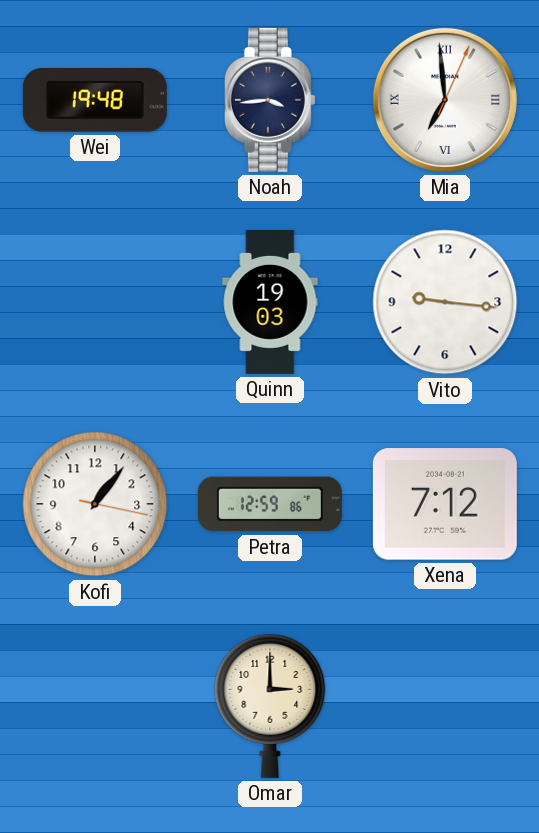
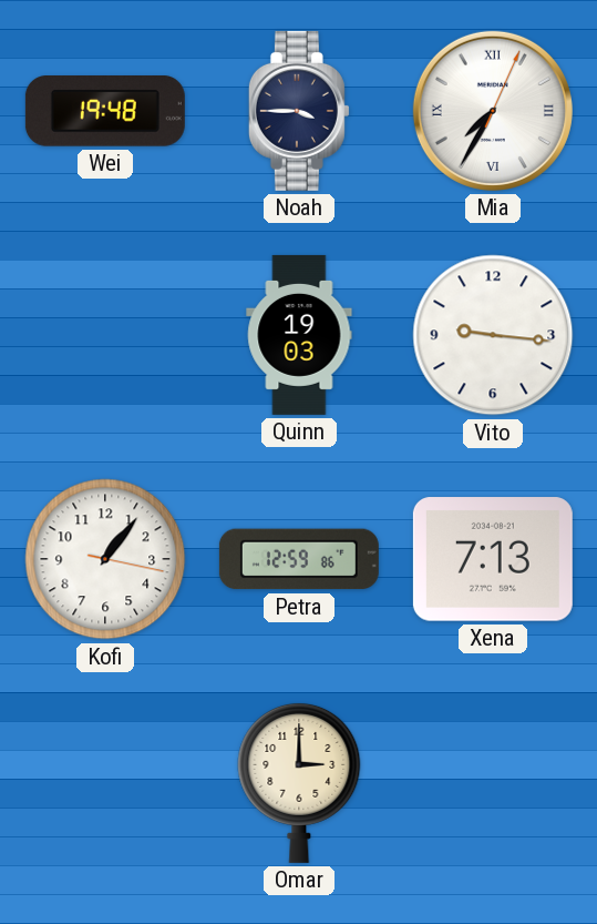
Noah: 3:44 -> 3:45
Mia: 6:59 -> 7:35
Xena: 7:12 -> 7:13
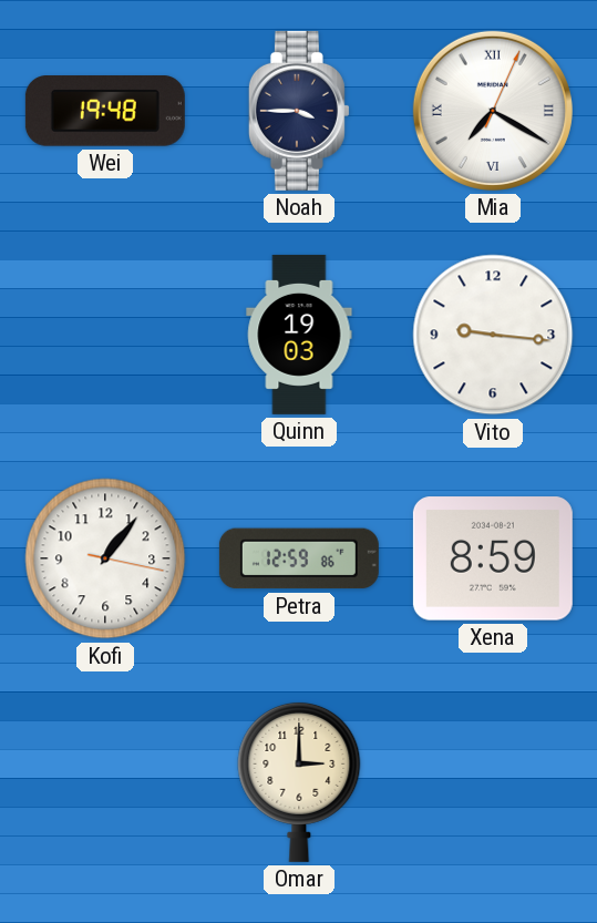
Mia: 7:35 -> 7:20
Xena: 7:13 -> 8:59
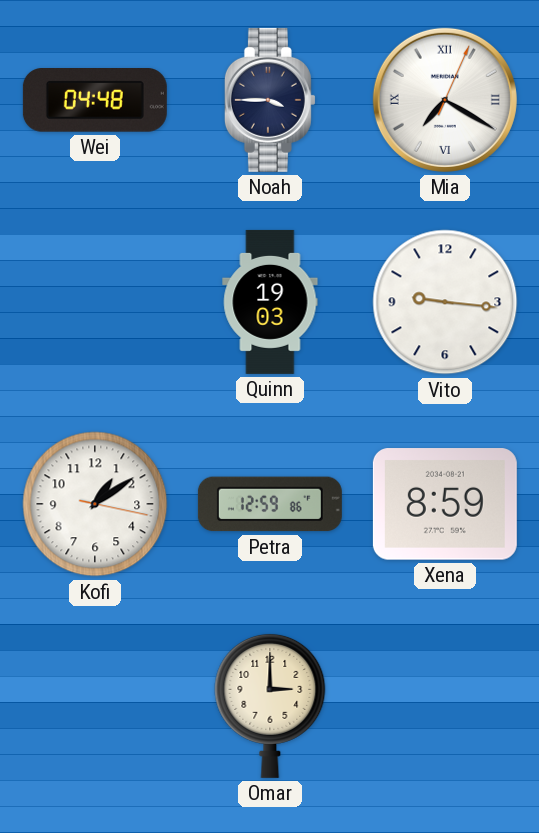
Wei: 19:48 -> 04:48
Kofi: 1:06 -> 1:09
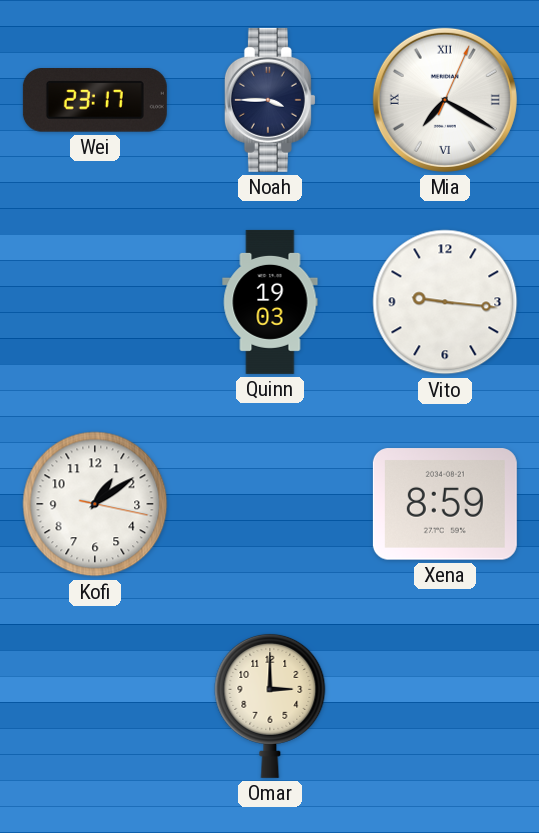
Wei: 04:48 -> 23:17
Petra: 12:59 -> none
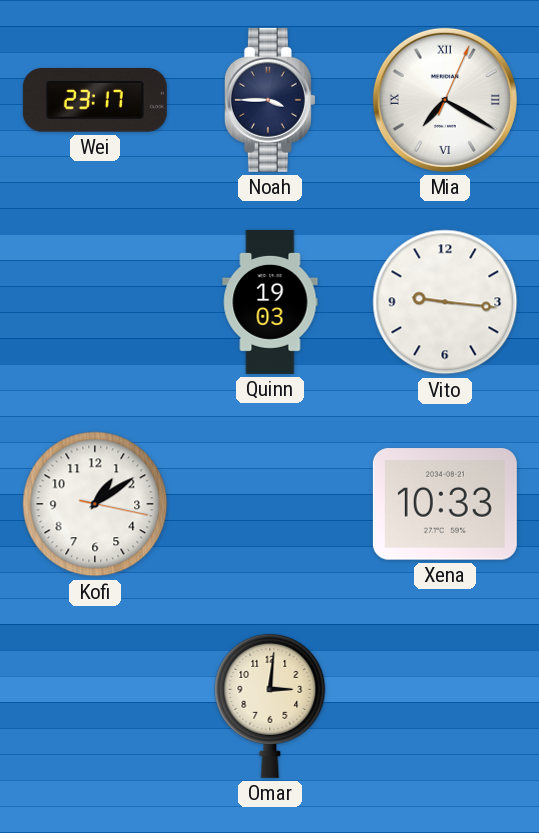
Xena: 8:59 -> 10:33
Omar: 3:00 -> 3:01
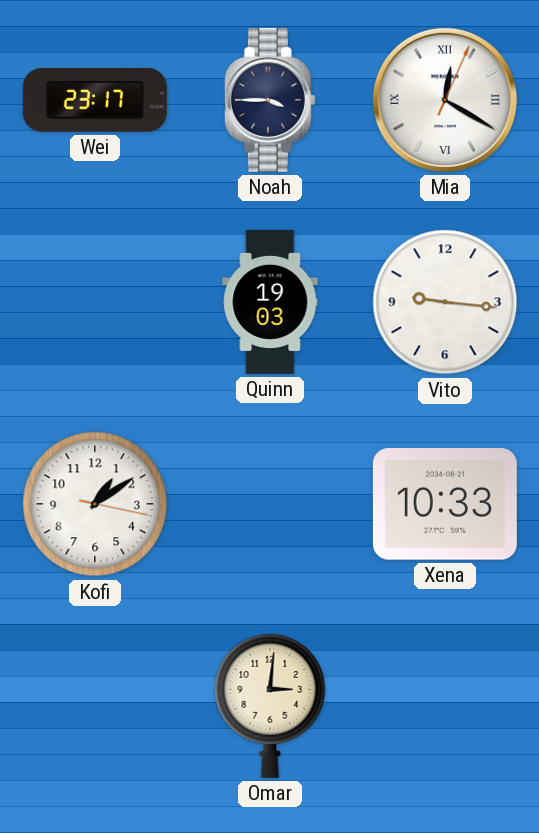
Mia: 7:20 -> 12:20
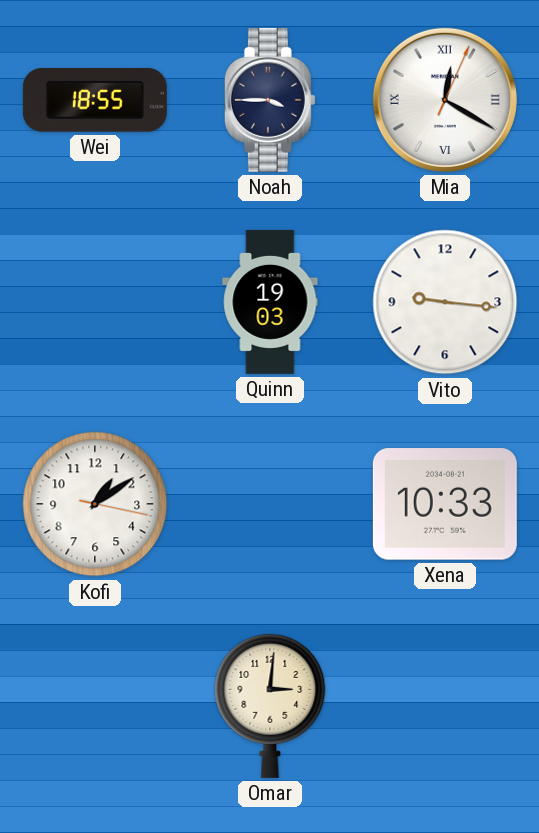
Wei: 23:17 -> 18:55
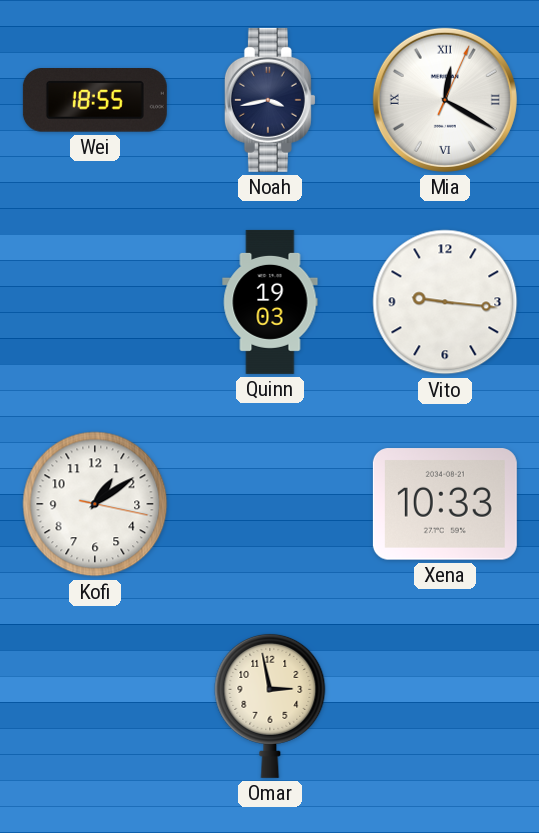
Noah: 3:45 -> 3:43
Omar: 3:01 -> 2:58
